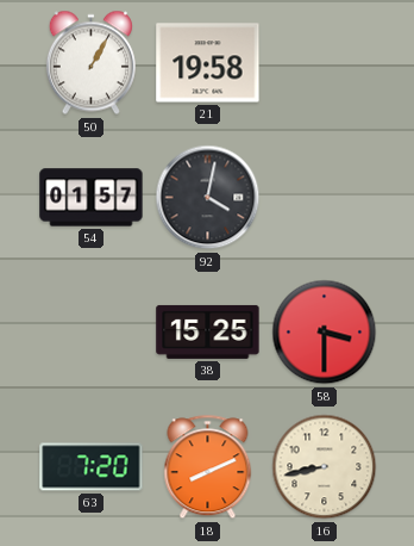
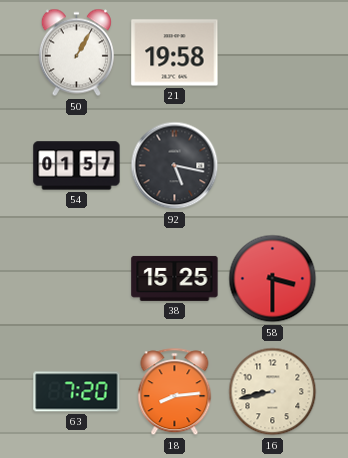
92: 4:02 -> 5:17
18: 8:11 -> 8:14
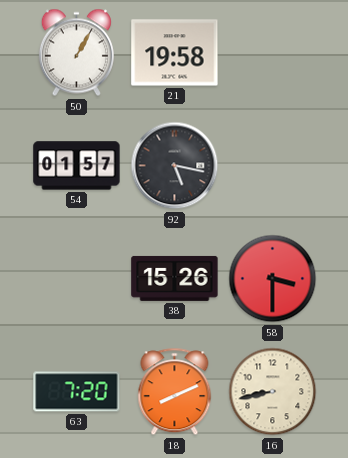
38: 15:25 -> 15:26
18: 8:14 -> 8:11
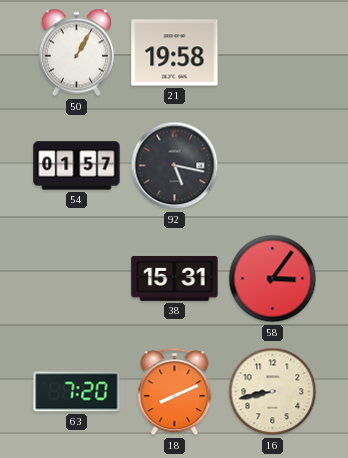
38: 15:26 -> 15:31
58: 3:30 -> 3:06
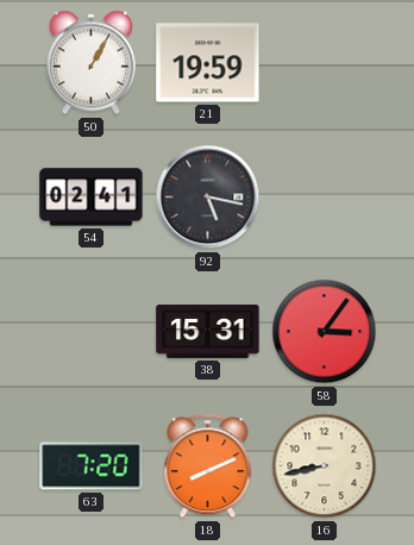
21: 19:58 -> 19:59
54: 01:57 -> 02:41
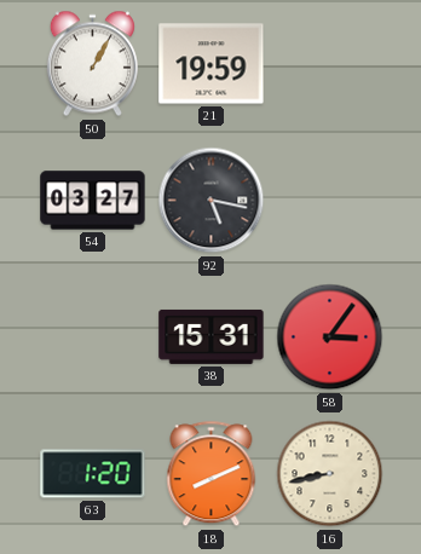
54: 02:41 -> 03:27
63: 7:20 -> 1:20
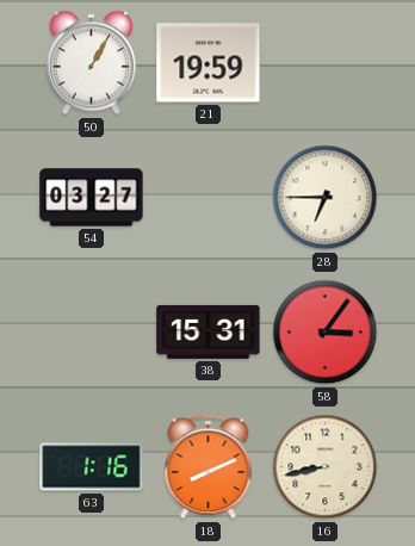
92: 5:17 -> none
28: none -> 6:45
63: 1:20 -> 1:16
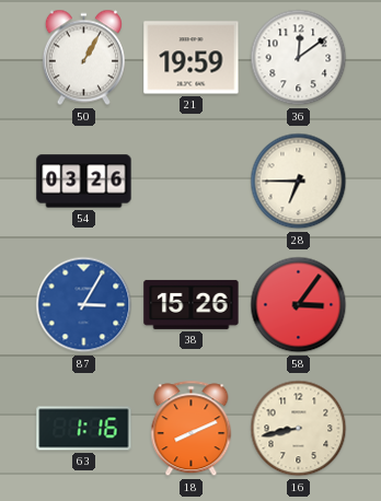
36: none -> 12:09
54: 03:27 -> 03:26
87: none -> 3:05
38: 15:31 -> 15:26
